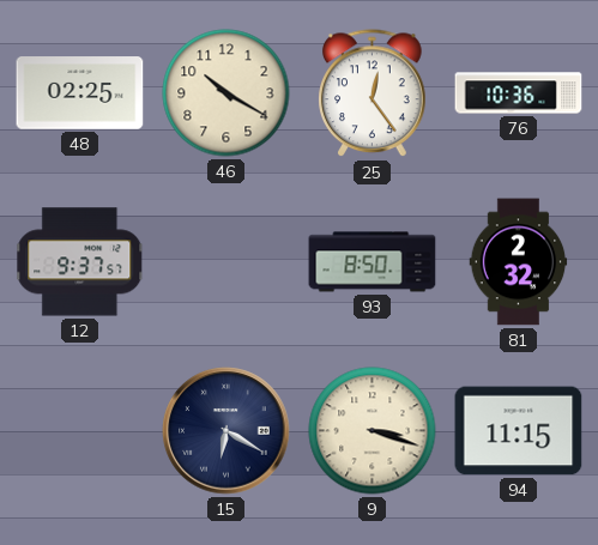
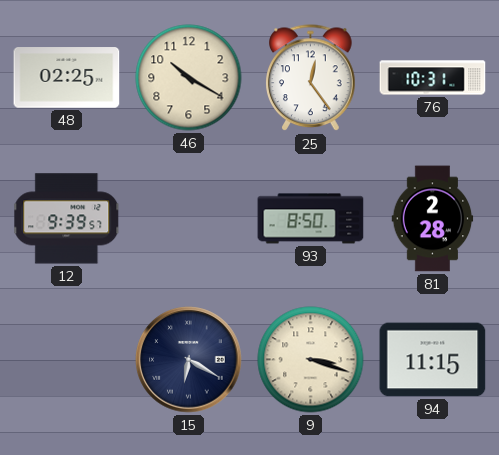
76: 10:36 -> 10:31
12: 9:37 -> 9:39
81: 2:32 -> 2:28
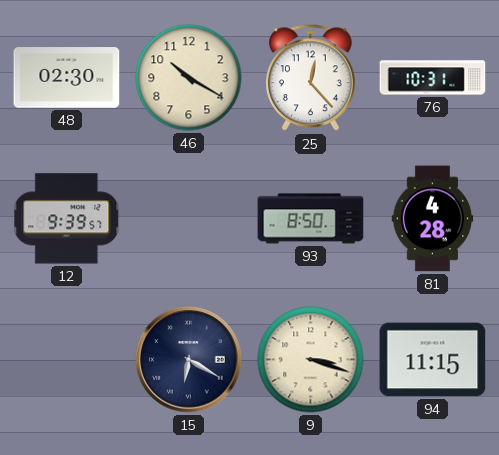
48: 02:25 -> 02:30
25: 12:24 -> 12:23
81: 2:28 -> 4:28
